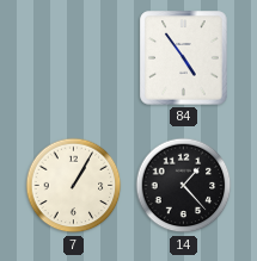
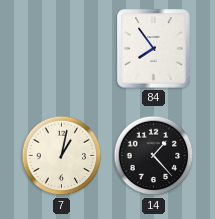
84: 4:54 -> 7:54
7: 1:05 -> 1:02
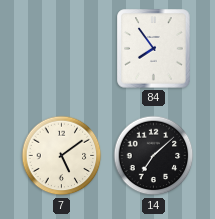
7: 1:02 -> 5:09
14: 1:23 -> 7:08
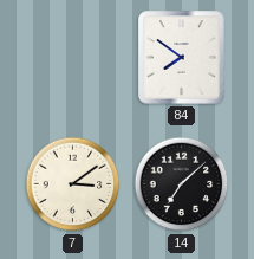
84: 7:54 -> 7:51
7: 5:09 -> 3:09
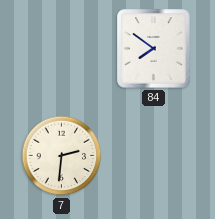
7: 3:09 -> 2:31
14: 7:08 -> none
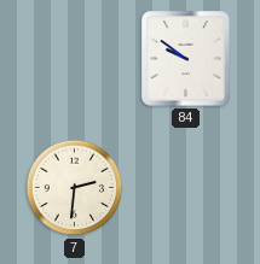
84: 7:51 -> 9:51
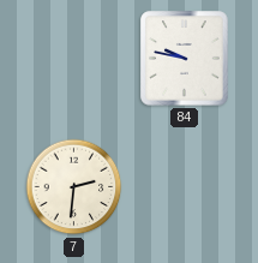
84: 9:51 -> 9:47
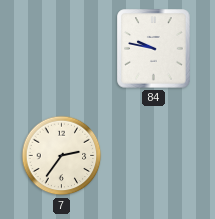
7: 2:31 -> 2:36
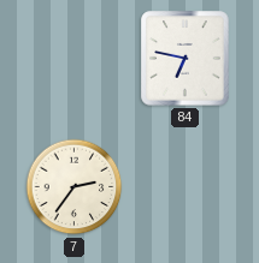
84: 9:47 -> 6:47
